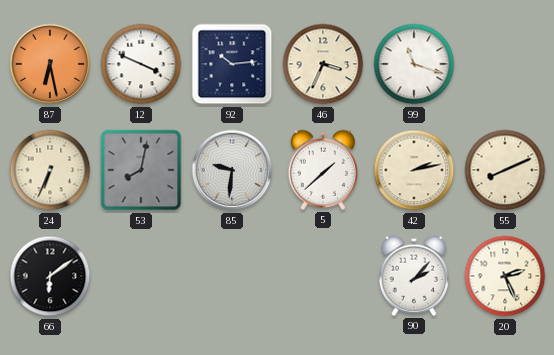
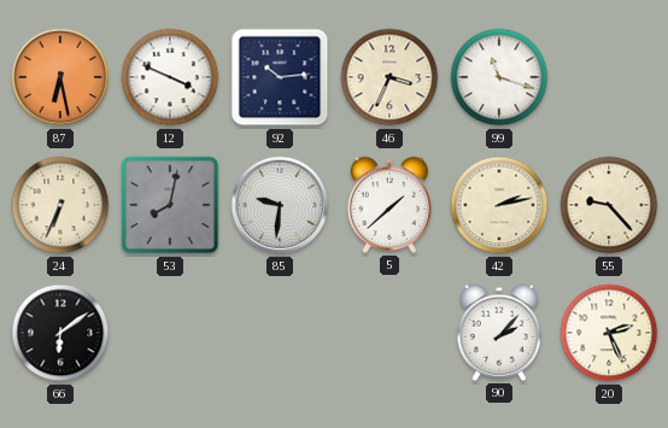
55: 8:11 -> 9:23
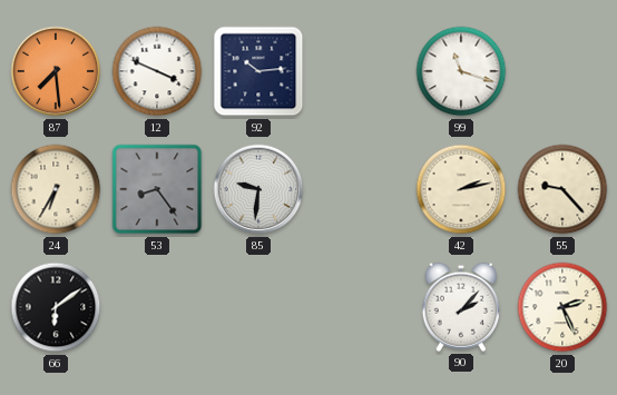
87: 6:28 -> 7:29
46: 3:34 -> none
24: 6:34 -> 6:35
53: 8:02 -> 8:24
5: 1:38 -> none
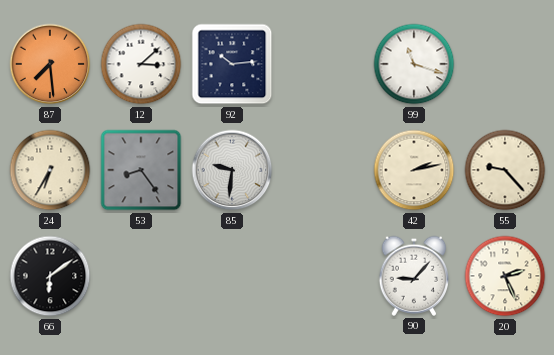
12: 3:49 -> 3:08
90: 2:07 -> 9:07
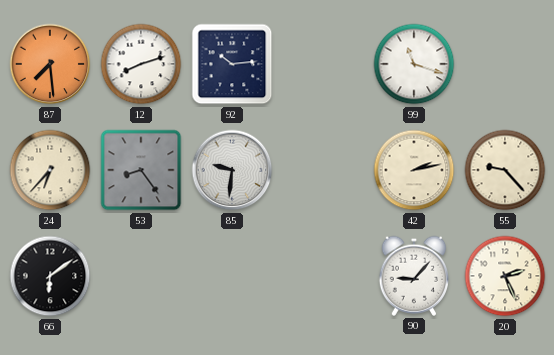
12: 3:08 -> 8:12
24: 6:35 -> 6:37
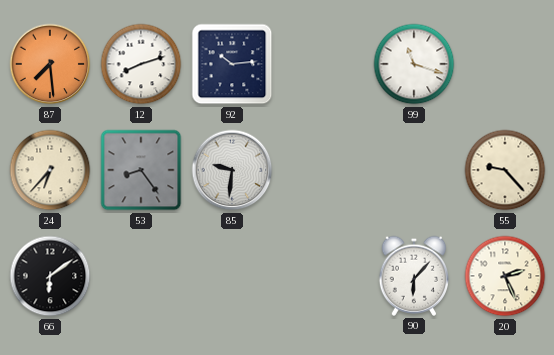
42: 2:13 -> none
90: 9:07 -> 6:07
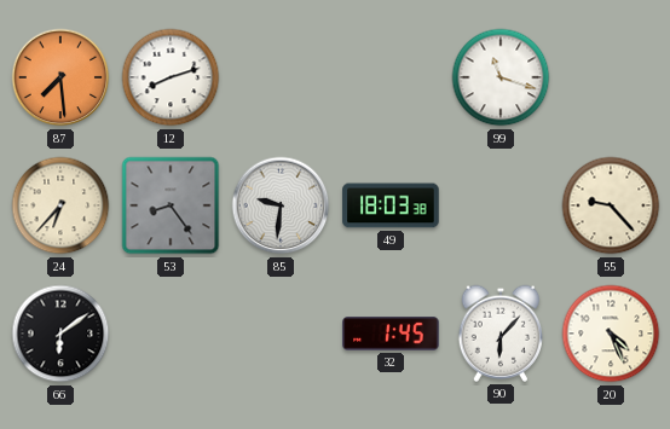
92: 10:14 -> none
49: none -> 18:03
32: none -> 1:45
20: 2:26 -> 4:26
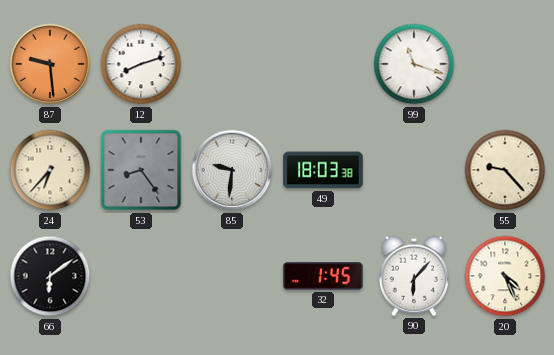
87: 7:29 -> 9:29
